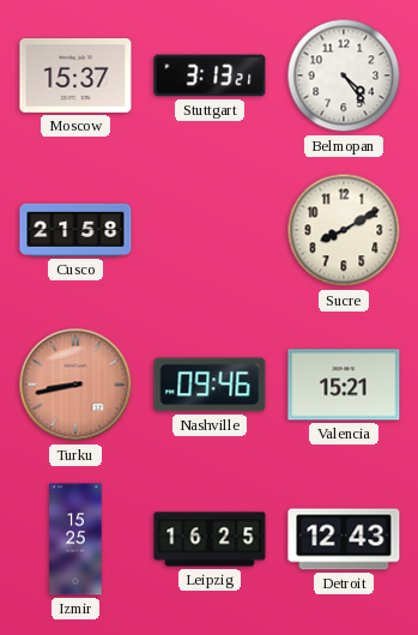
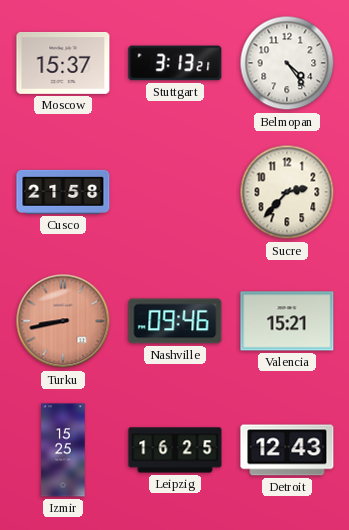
Sucre: 8:10 -> 2:37
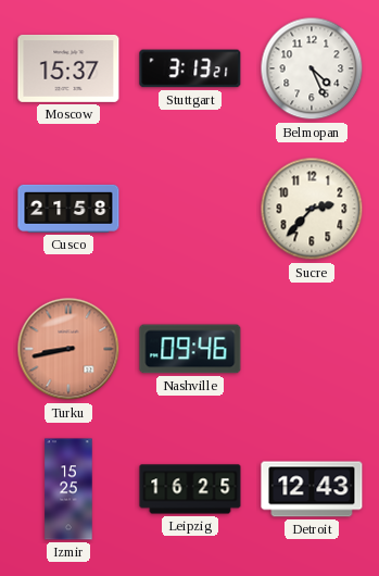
Belmopan: 4:24 -> 4:26
Valencia: 15:21 -> none
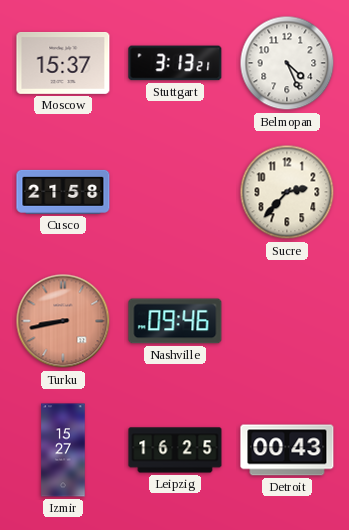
Izmir: 15:25 -> 15:27
Detroit: 12:43 -> 00:43
